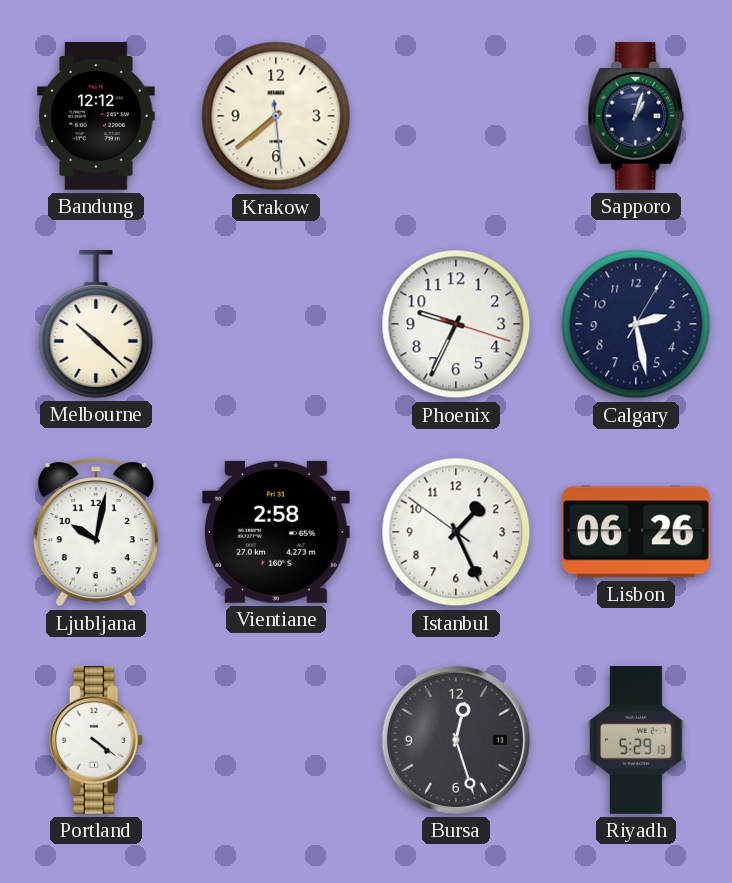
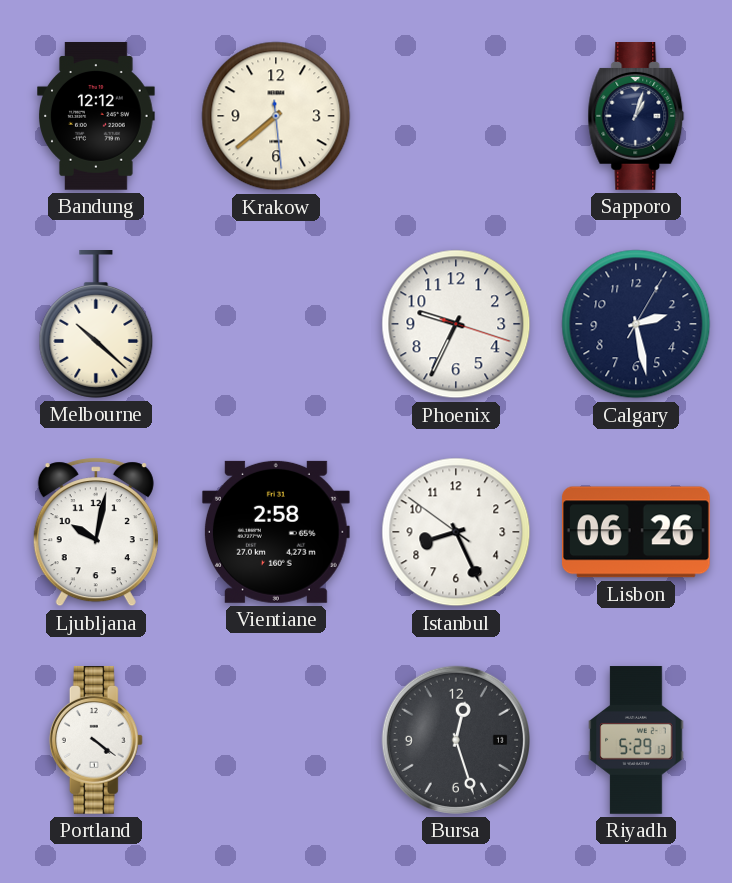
Istanbul: 1:25 -> 8:25
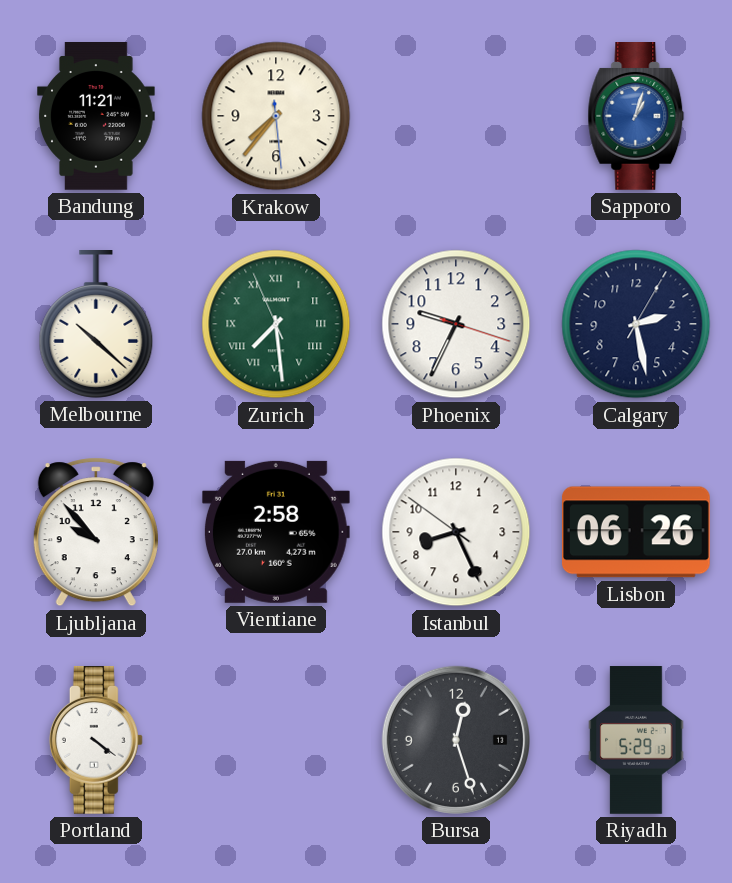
Bandung: 12:12 -> 11:21
Krakow: 7:38 -> 7:36
Sapporo dial: navy -> blue
Zurich: none -> 7:28
Ljubljana: 10:02 -> 9:53
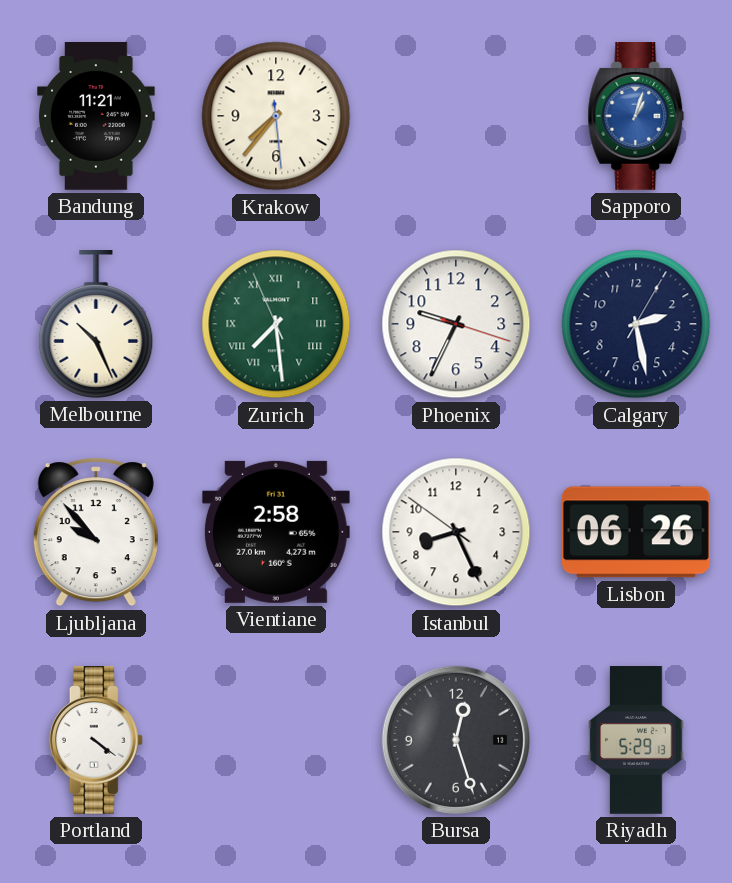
Melbourne: 10:22 -> 10:26
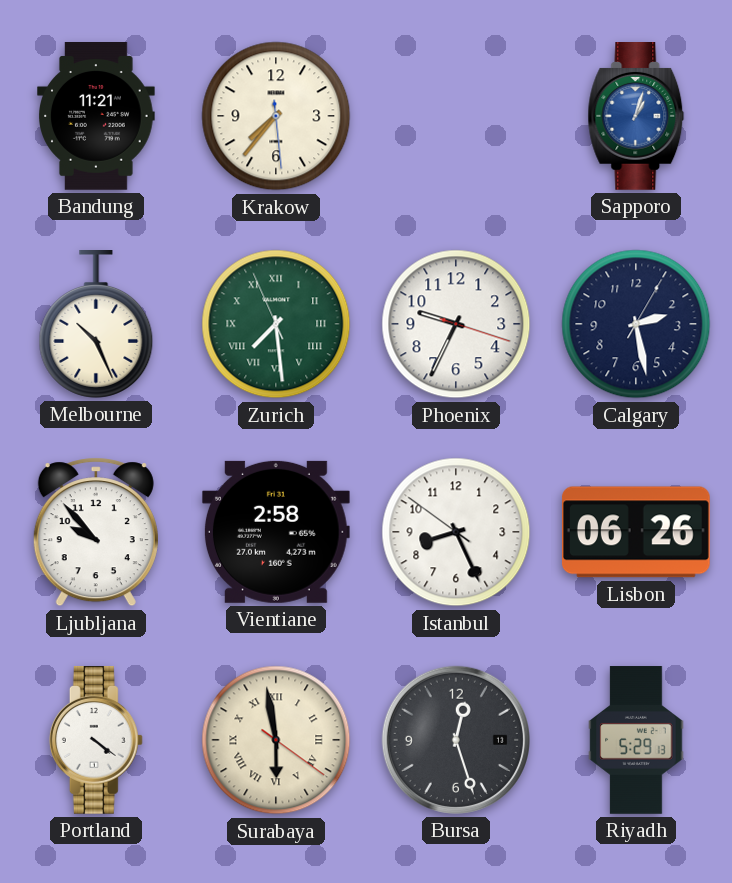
Surabaya: none -> 5:58
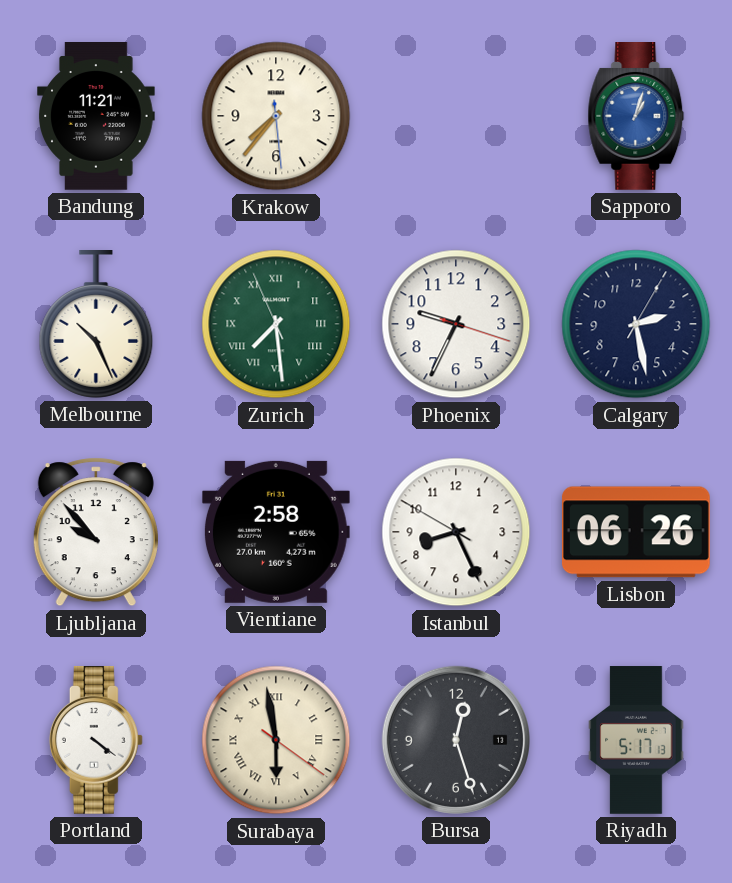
Istanbul: 8:25:51 -> 8:25:50
Riyadh: 5:29 -> 5:17
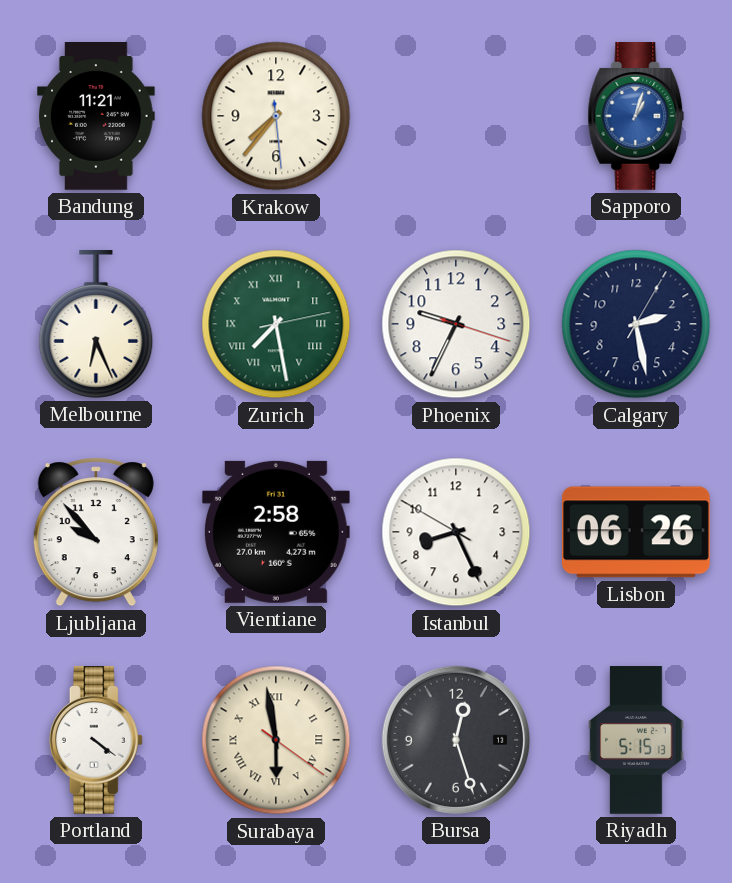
Melbourne: 10:26 -> 6:26
Zurich: 7:28:56 -> 7:28:13
Riyadh: 5:17 -> 5:15
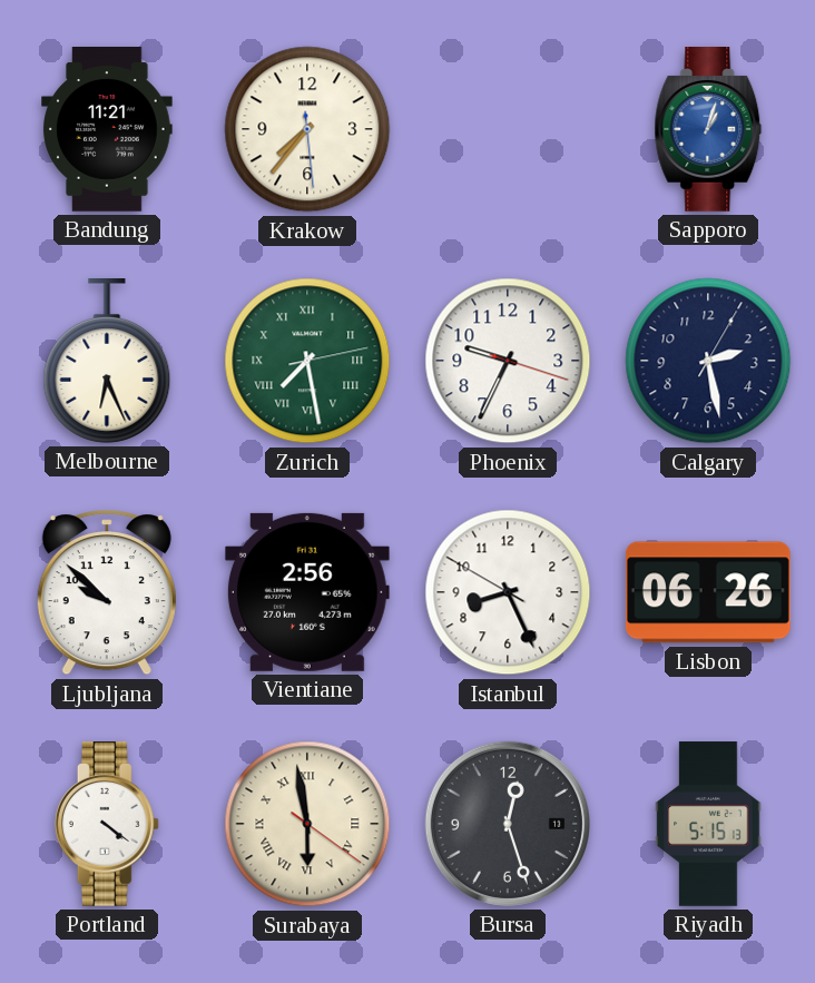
Ljubljana: 9:53 -> 9:52
Vientiane: 2:58 -> 2:56
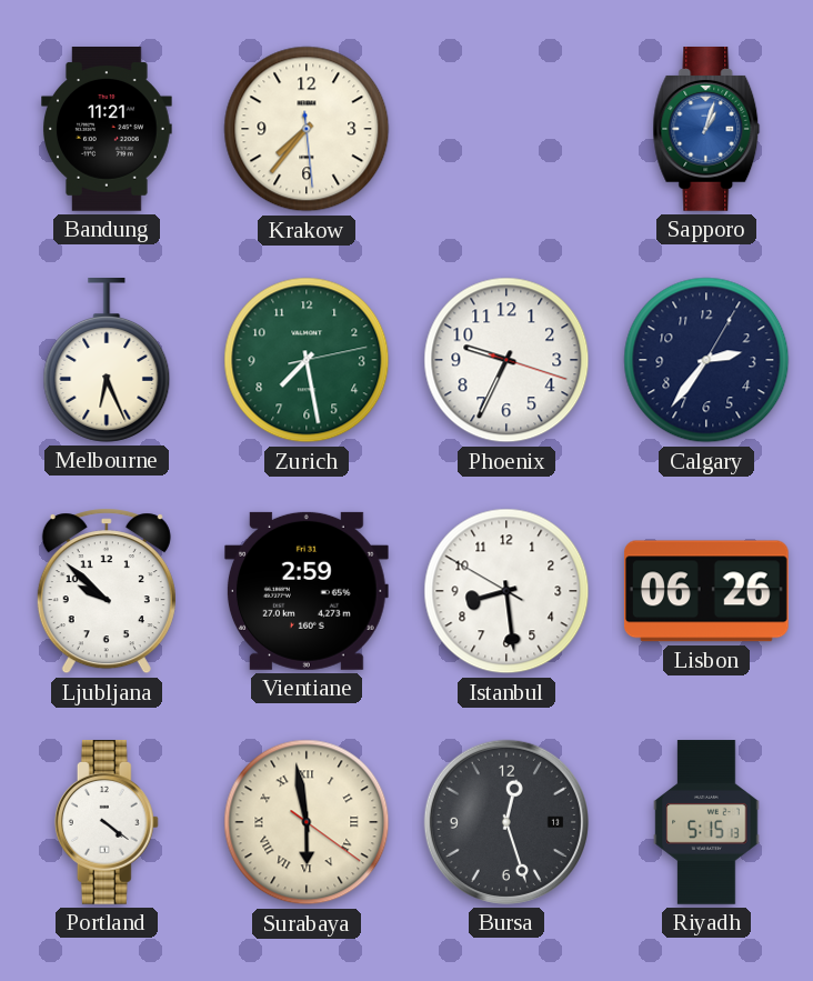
Zurich numerals: Roman -> Arabic
Calgary: 2:28 -> 2:36
Vientiane: 2:56 -> 2:59
Istanbul: 8:25 -> 8:28
